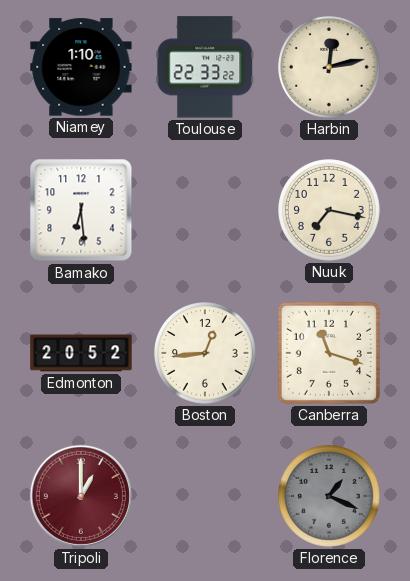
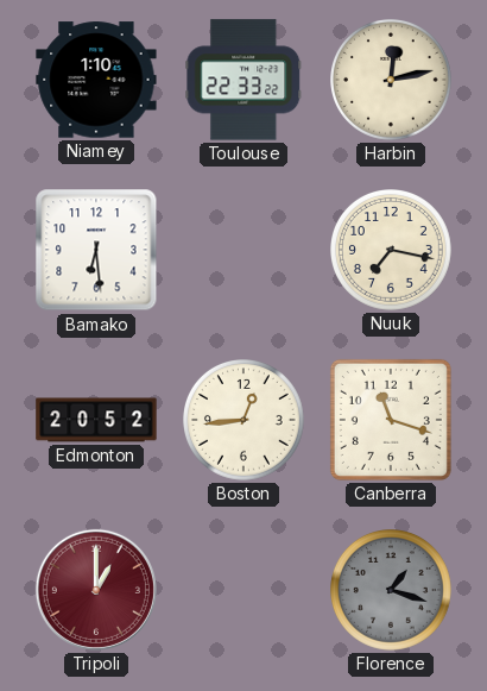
Florence: 1:19 -> 1:18
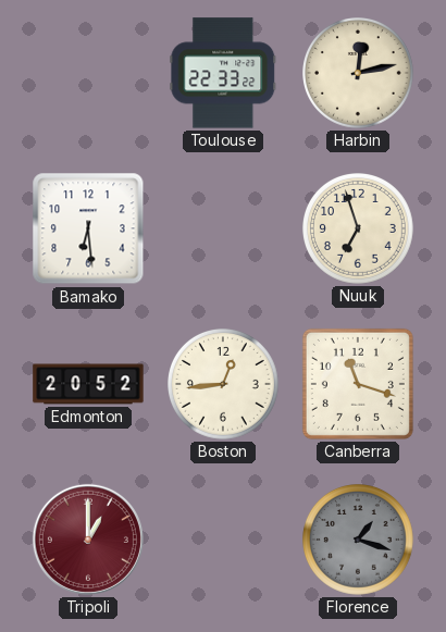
Niamey: 1:10 -> none
Nuuk: 7:17 -> 6:57
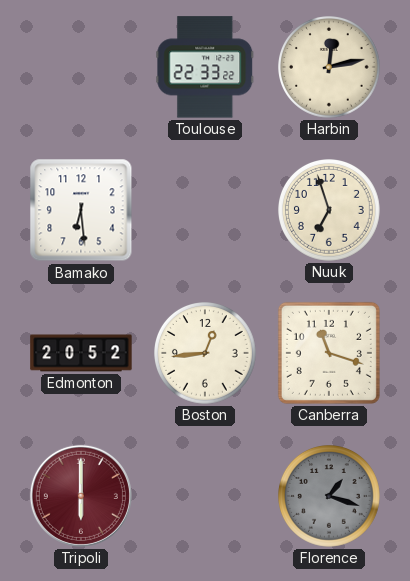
Tripoli: 1:00 -> 6:00
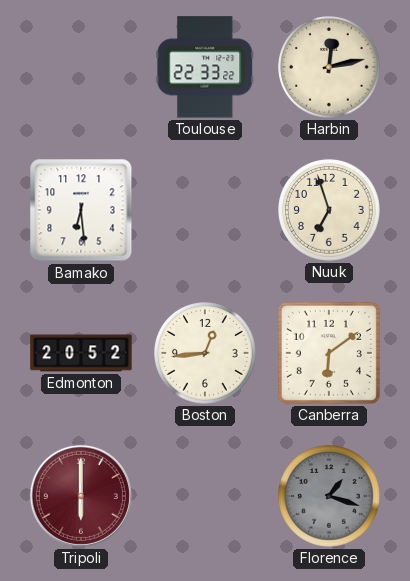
Canberra: 11:18 -> 6:09
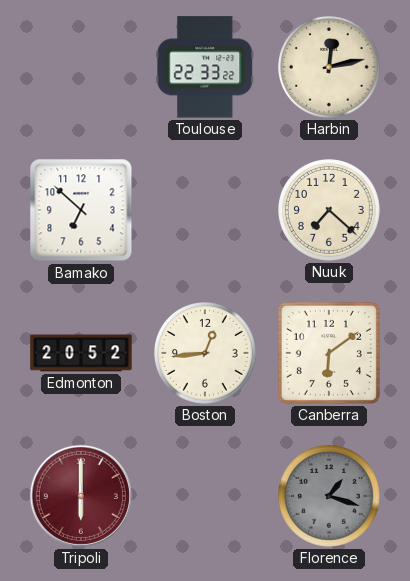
Bamako: 6:29 -> 6:52
Nuuk: 6:57 -> 7:22
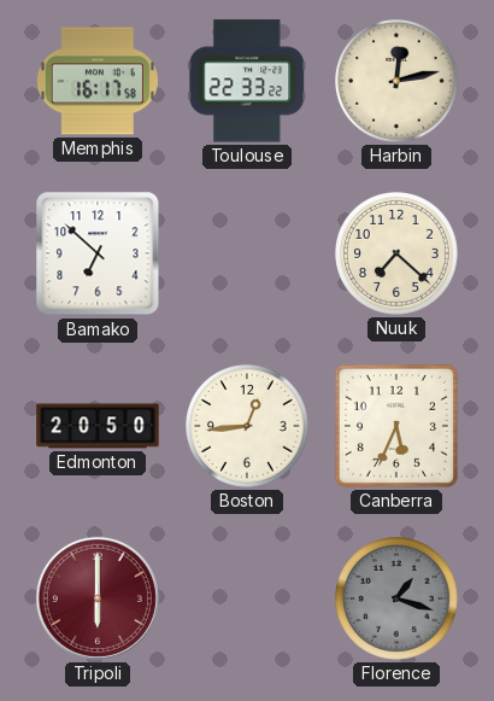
Memphis: none -> 16:17
Edmonton: 20:52 -> 20:50
Canberra: 6:09 -> 5:34
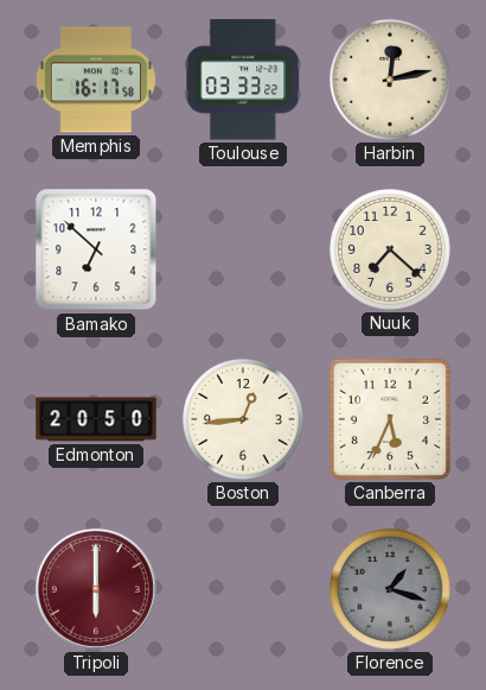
Toulouse: 22:33 -> 03:33
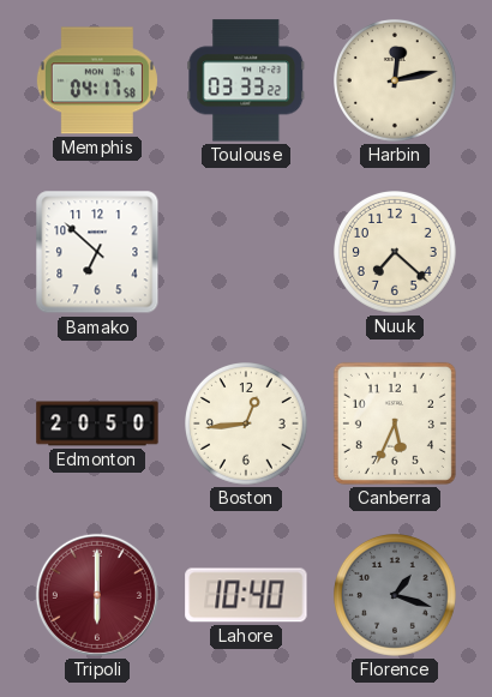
Memphis: 16:17 -> 04:17
Lahore: none -> 10:40
